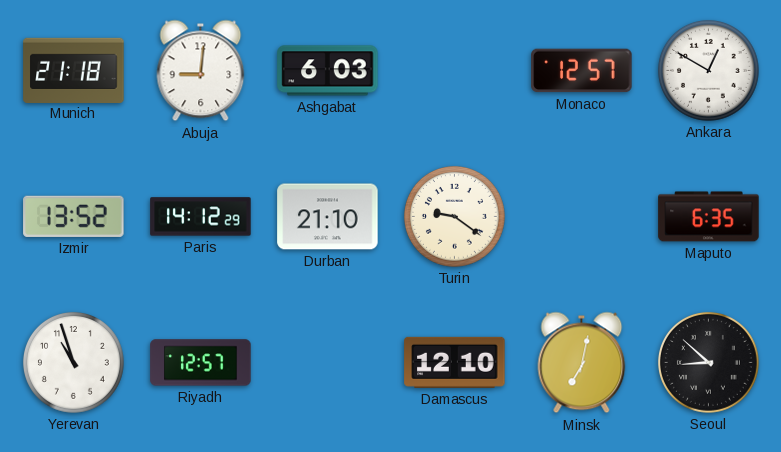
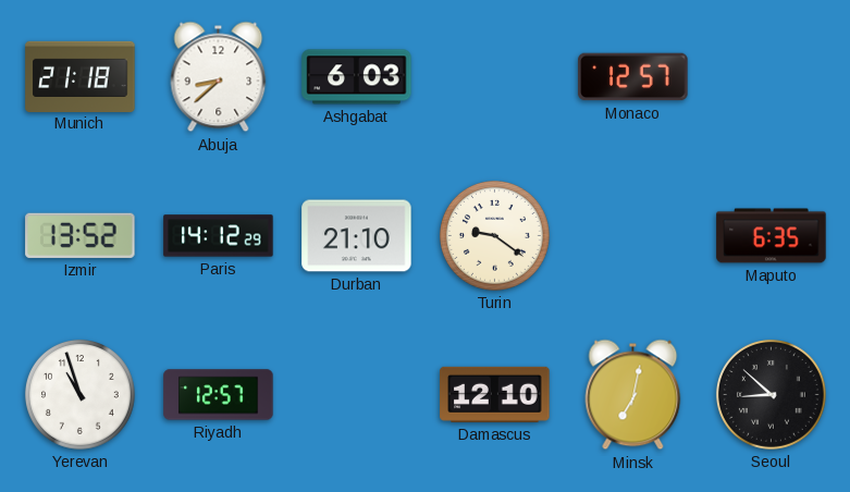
Abuja: 9:01 -> 8:38
Ankara: 12:50 -> none
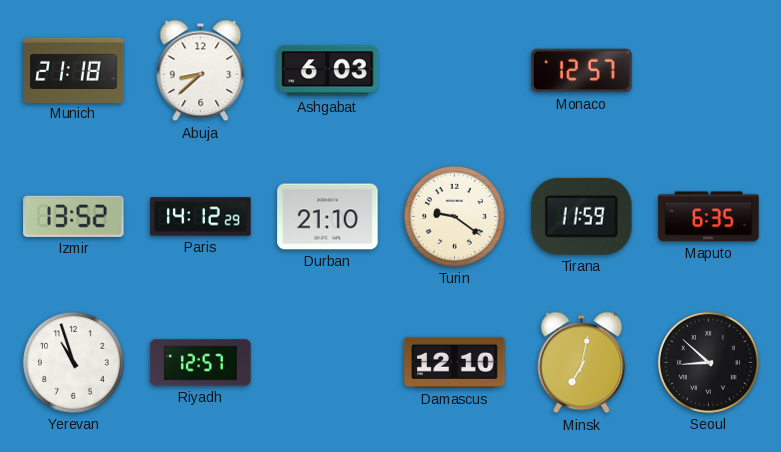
Tirana: none -> 11:59
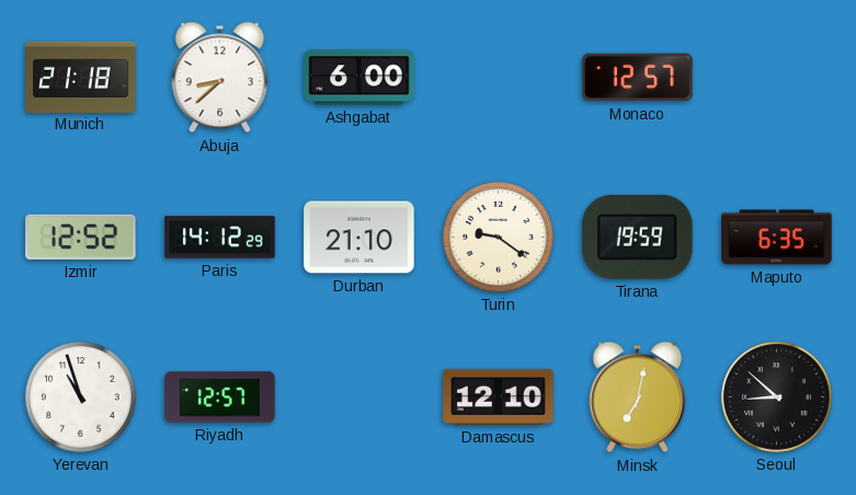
Ashgabat: 6:03 -> 6:00
Izmir: 13:52 -> 12:52
Tirana: 11:59 -> 19:59
